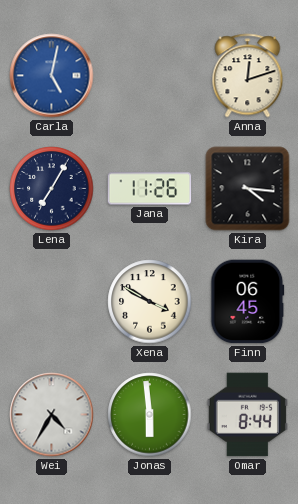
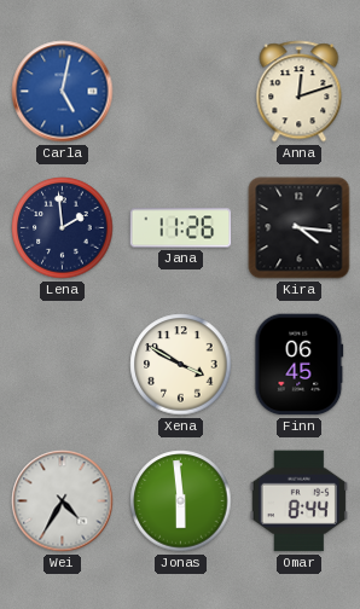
Lena: 7:05 -> 1:59
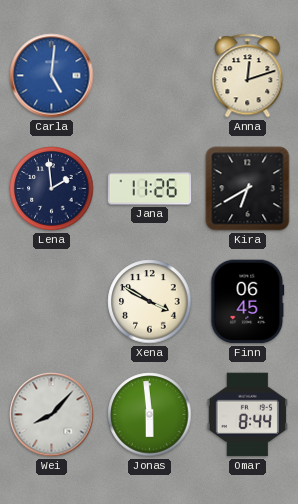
Carla: 5:02 -> 5:01
Kira: 4:16 -> 6:40
Wei: 4:35 -> 8:07
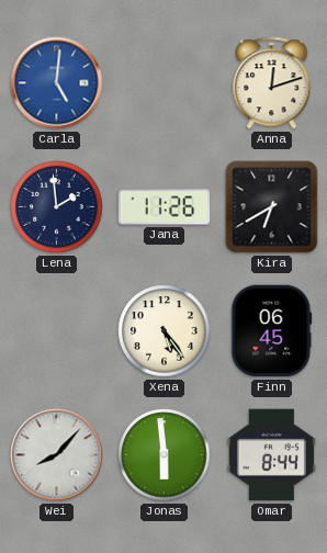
Xena: 3:50 -> 5:24
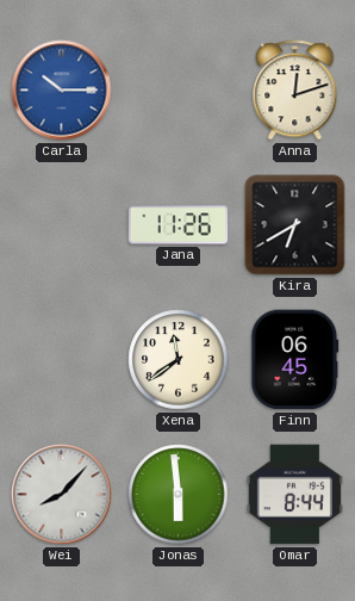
Carla: 5:01 -> 10:15
Lena: 1:59 -> none
Xena: 5:24 -> 11:39
